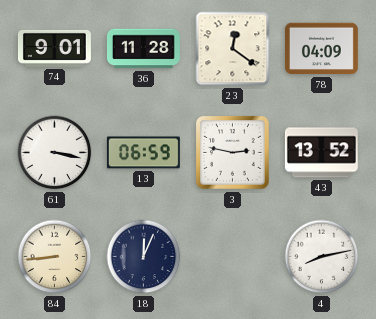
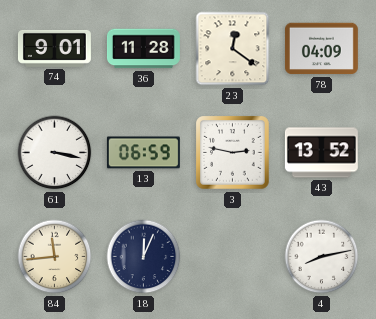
84: 8:44 -> 11:44
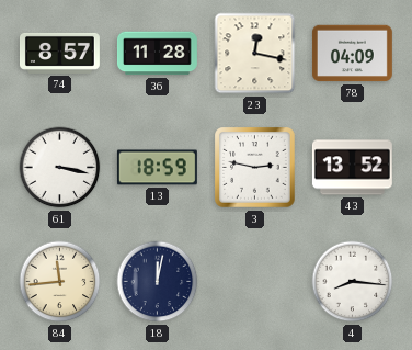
74: 9:01 -> 8:57
23: 12:21 -> 12:17
13: 06:59 -> 18:59
18: 12:04 -> 12:02
4: 8:13 -> 8:16
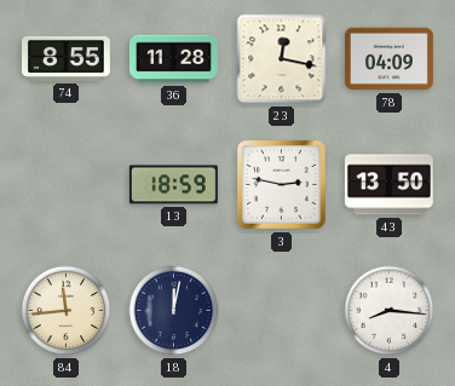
74: 8:57 -> 8:55
61: 3:17 -> none
43: 13:52 -> 13:50
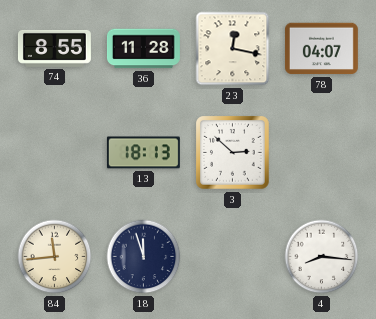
78: 04:09 -> 04:07
13: 18:59 -> 18:13
3: 2:47 -> 2:52
43: 13:50 -> none
18: 12:02 -> 11:57
